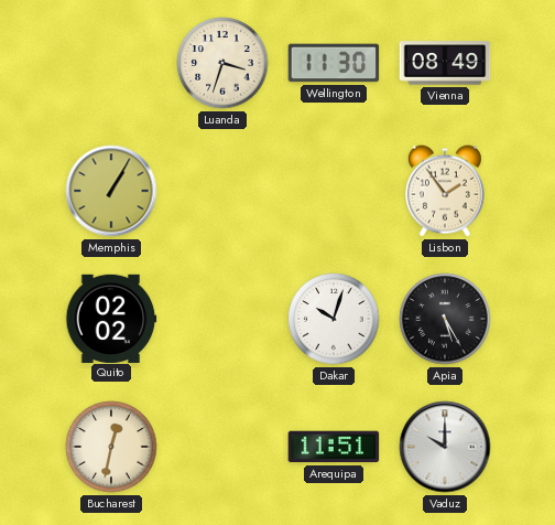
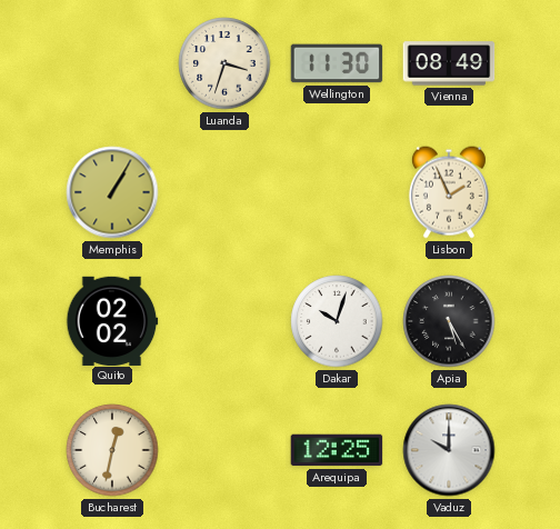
Lisbon: 1:54 -> 1:56
Arequipa: 11:51 -> 12:25
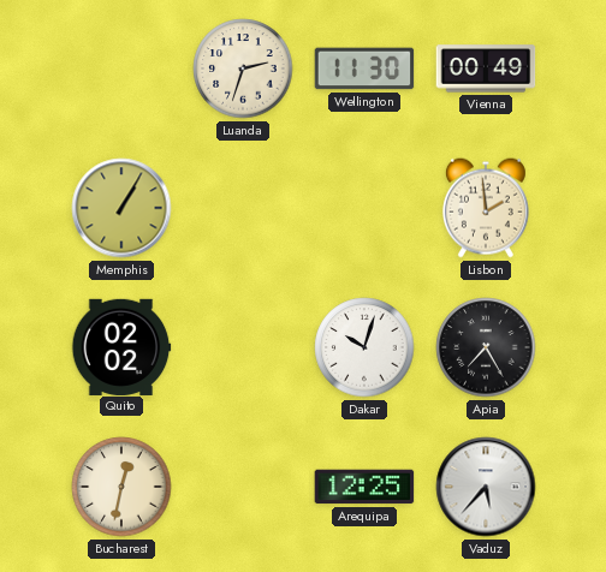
Luanda: 3:33 -> 2:33
Vienna: 08:49 -> 00:49
Lisbon: 1:56 -> 1:59
Apia: 5:25 -> 7:25
Vaduz: 10:00 -> 5:37
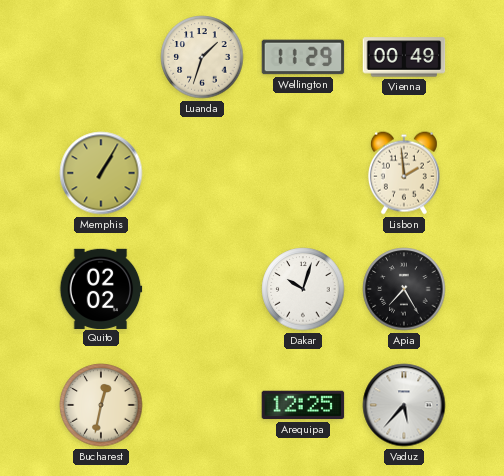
Luanda: 2:33 -> 1:33
Wellington: 11:30 -> 11:29
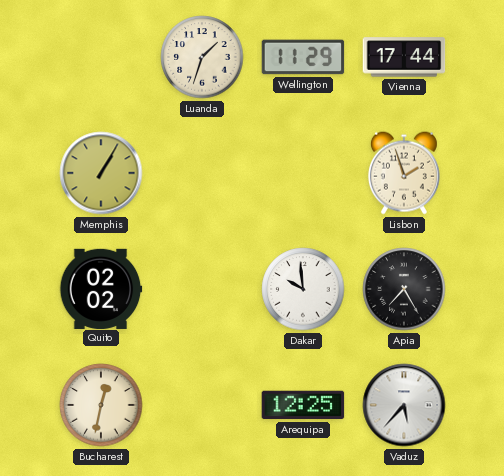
Vienna: 00:49 -> 17:44
Lisbon: 1:59 -> 1:57
Dakar: 10:03 -> 9:59
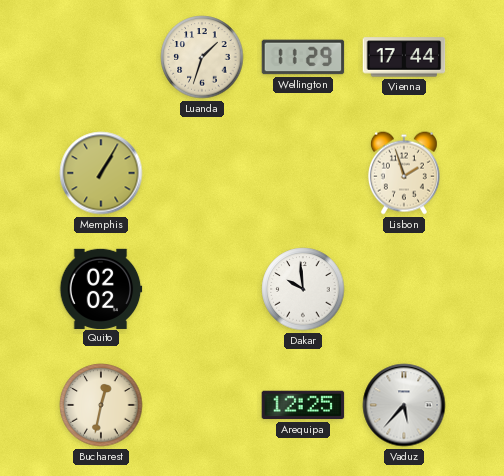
Apia: 7:25 -> none
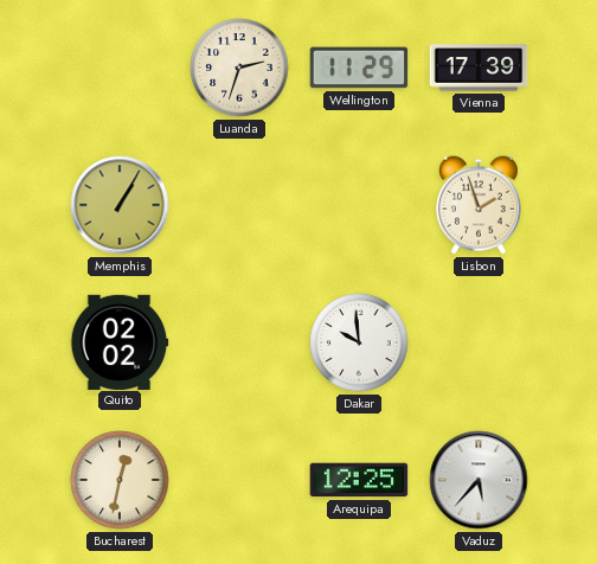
Luanda: 1:33 -> 2:33
Vienna: 17:44 -> 17:39
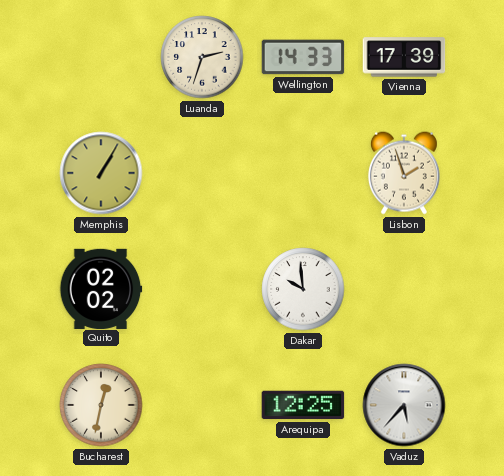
Wellington: 11:29 -> 14:33
